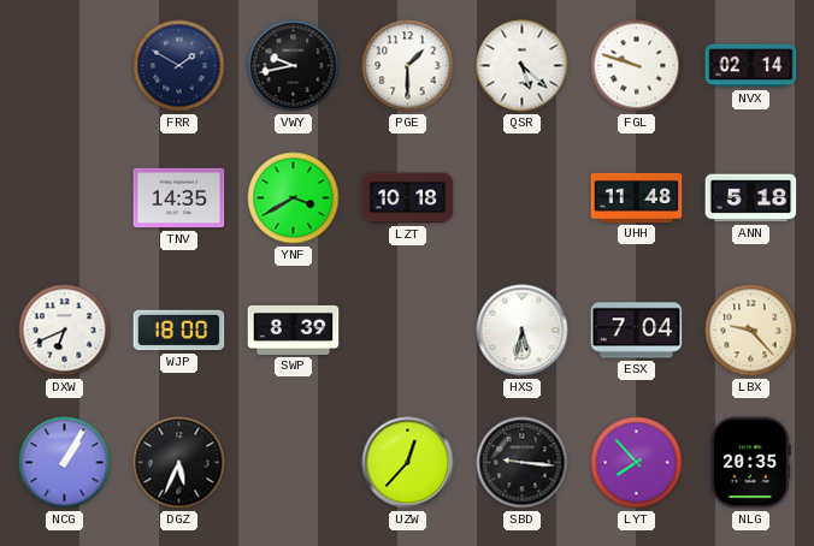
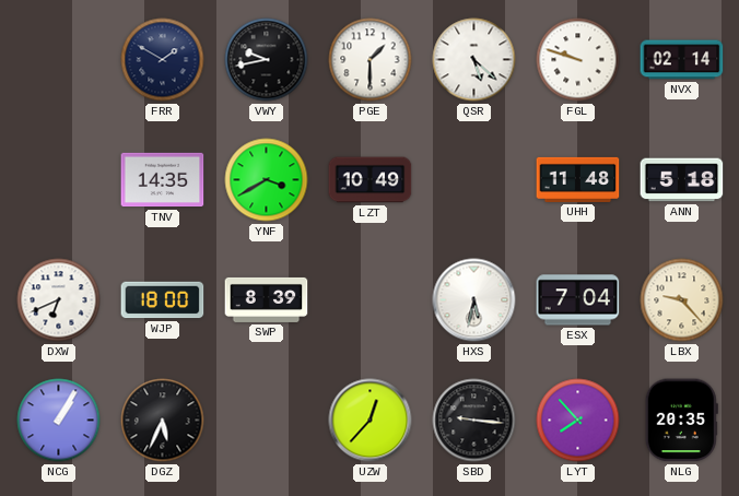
LZT: 10:18 -> 10:49
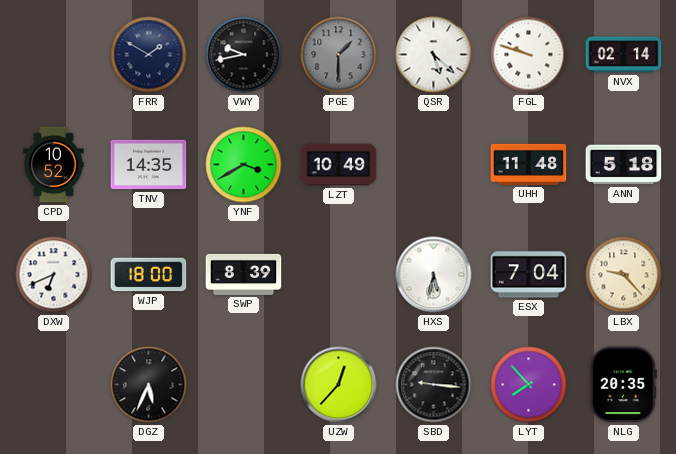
PGE dial: white -> grey
CPD: none -> 10:52
NCG: 1:05 -> none
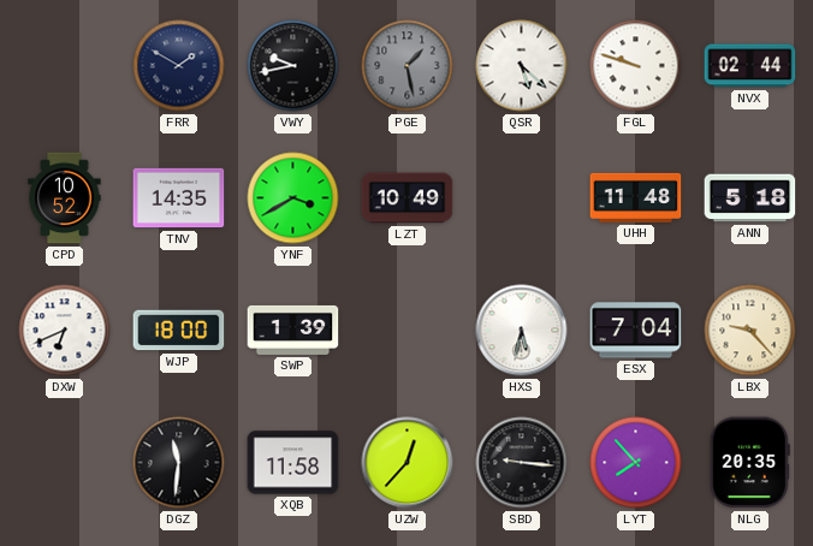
PGE: 1:30 -> 1:28
NVX: 02:14 -> 02:44
SWP: 8:39 -> 1:39
DGZ: 5:34 -> 11:31
XQB: none -> 11:58
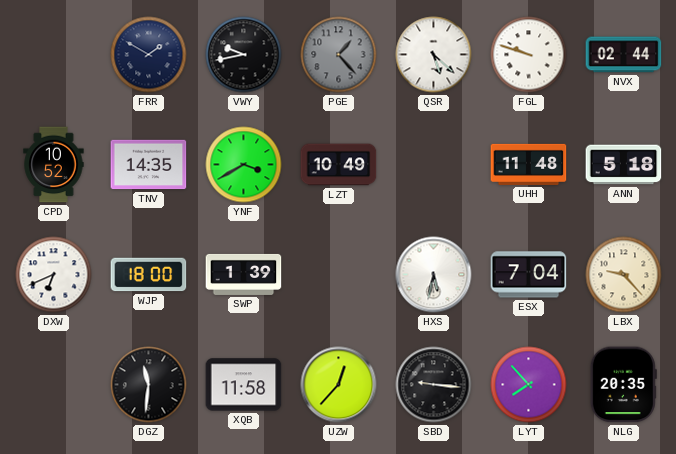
PGE: 1:28 -> 1:23
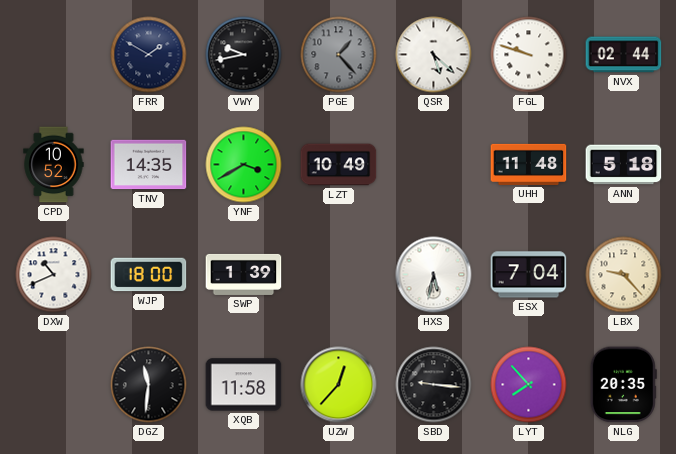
DXW: 6:41 -> 10:41
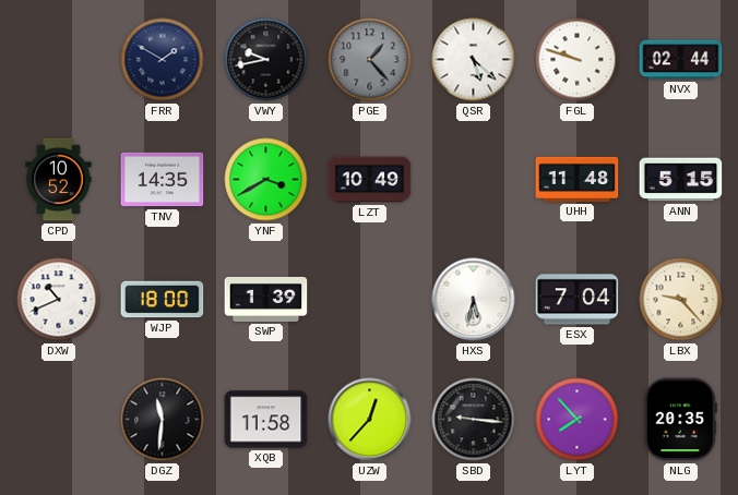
ANN: 5:18 -> 5:15
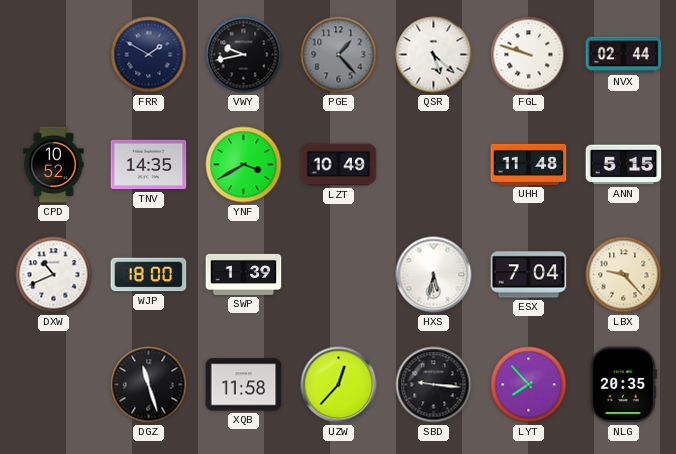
DGZ: 11:31 -> 11:27
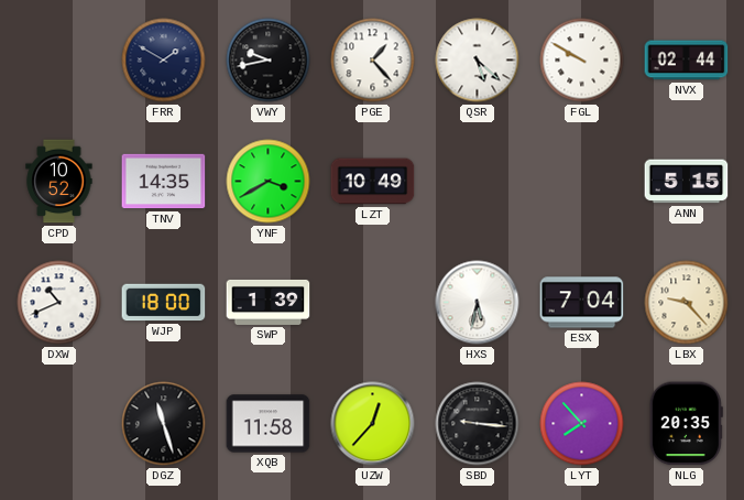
PGE dial: grey -> white
FGL: 9:48 -> 9:50
UHH: 11:48 -> none
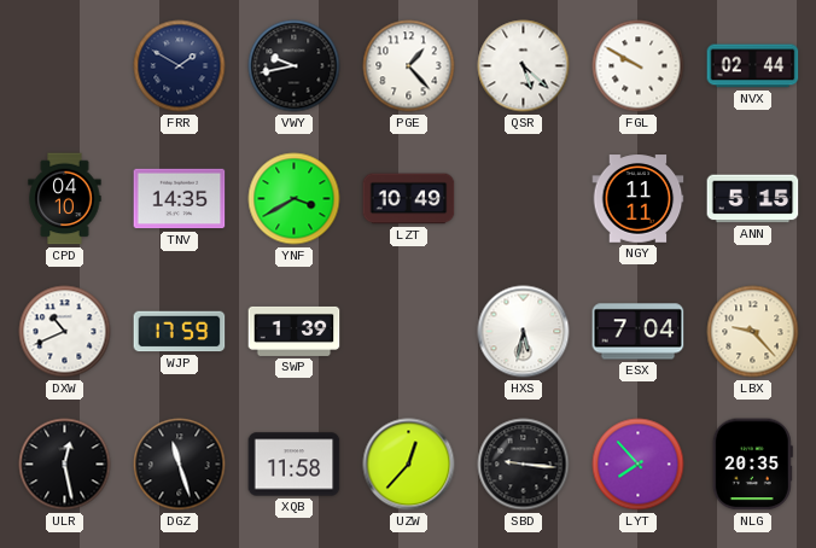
CPD: 10:52 -> 04:10
NGY: none -> 11:11
WJP: 18:00 -> 17:59
ULR: none -> 12:28
